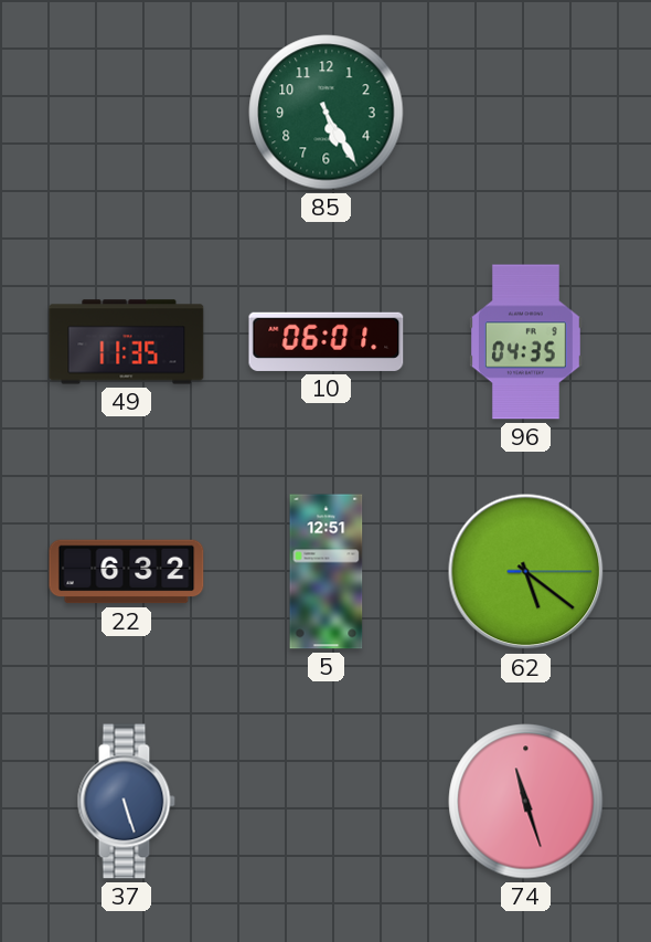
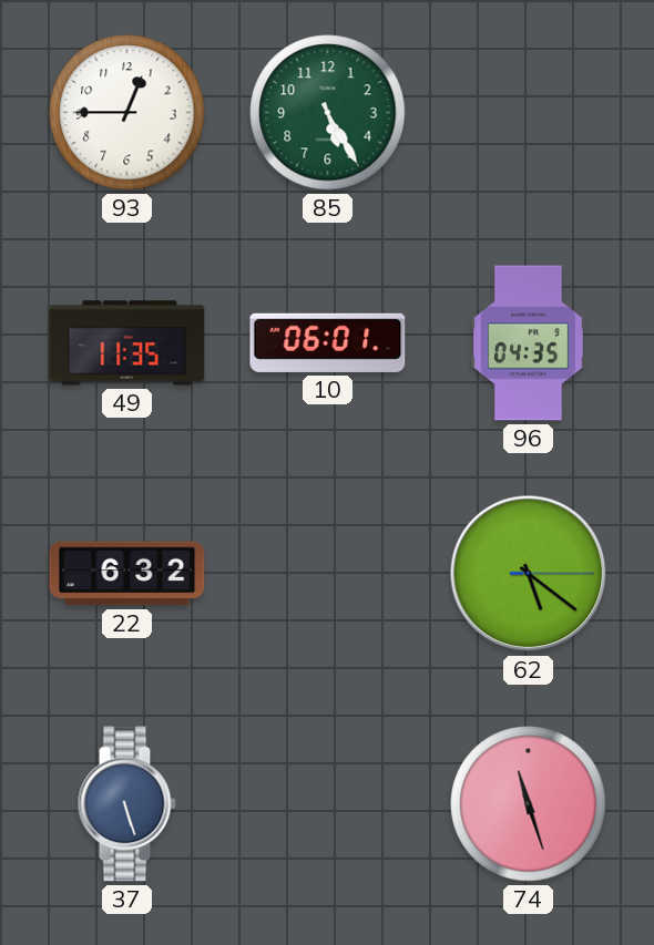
93: none -> 12:45
5: 12:51 -> none
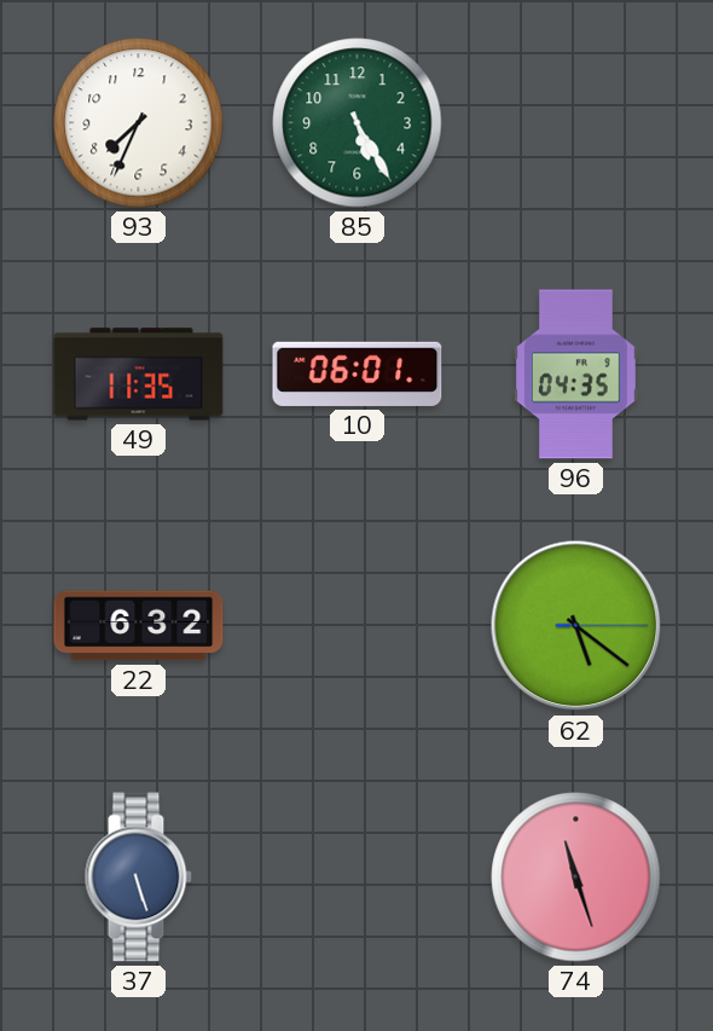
93: 12:45 -> 7:34
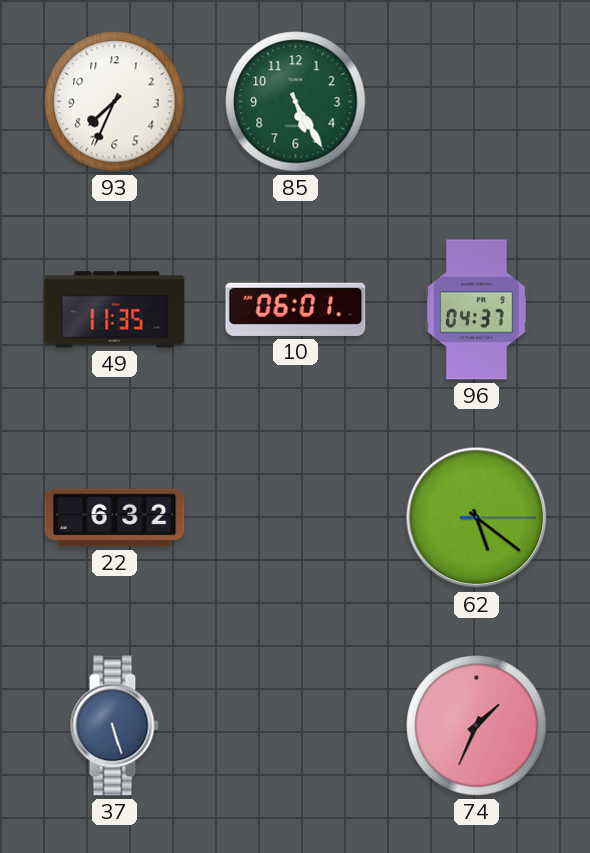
96: 04:35 -> 04:37
74: 11:27 -> 1:34
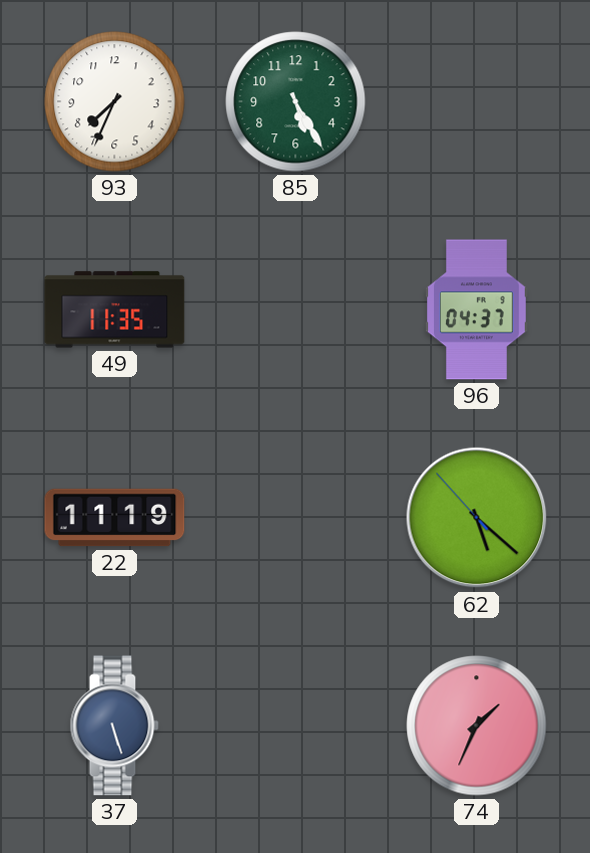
10: 06:01 -> none
22: 6:32 -> 11:19
62: 5:21:15 -> 5:21:53
